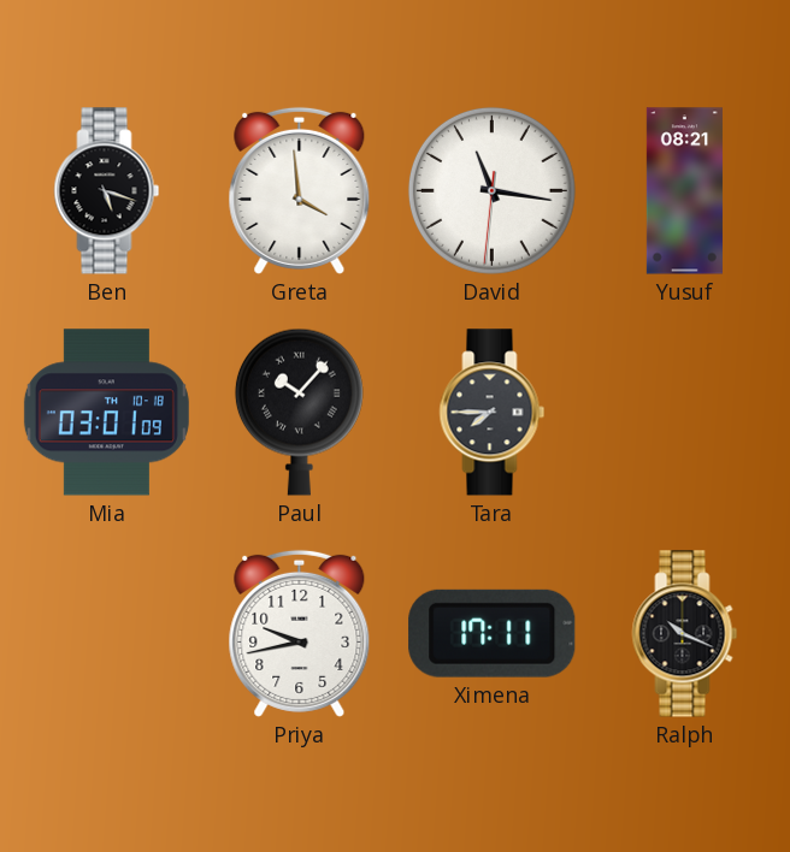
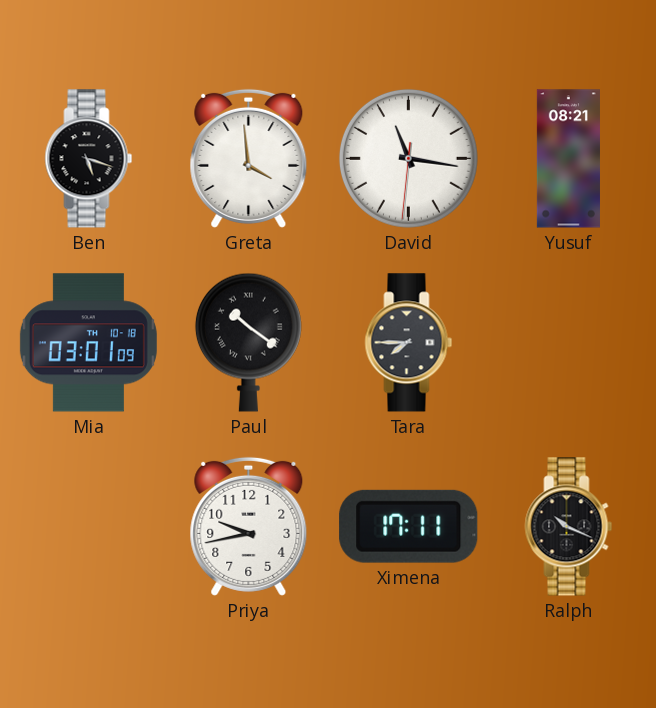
Paul: 10:07 -> 10:21
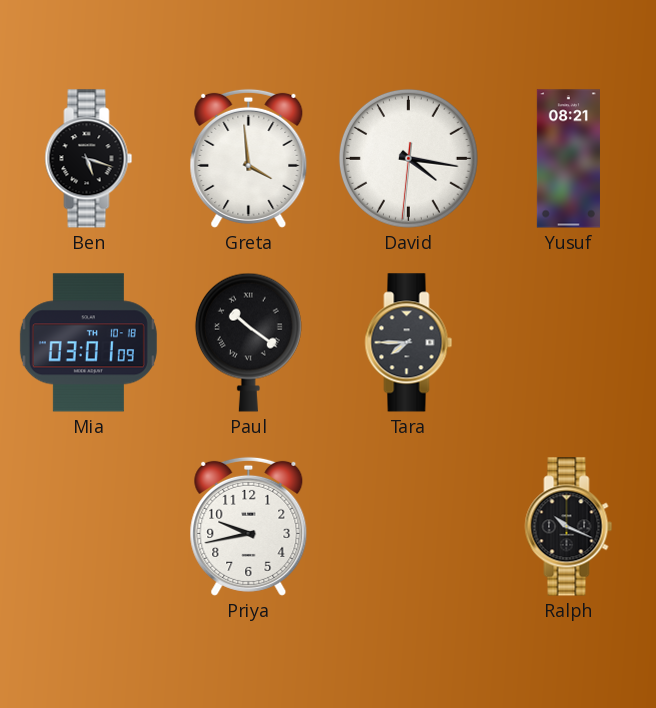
David: 11:16 -> 4:16
Ximena: 17:11 -> none
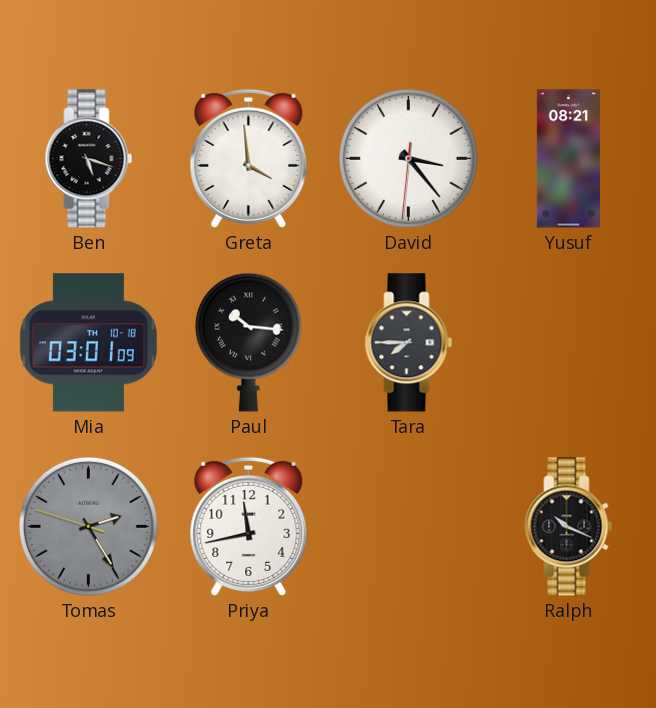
David: 4:16 -> 3:23
Paul: 10:21 -> 10:16
Tomas: none -> 2:24
Priya: 9:43 -> 11:43
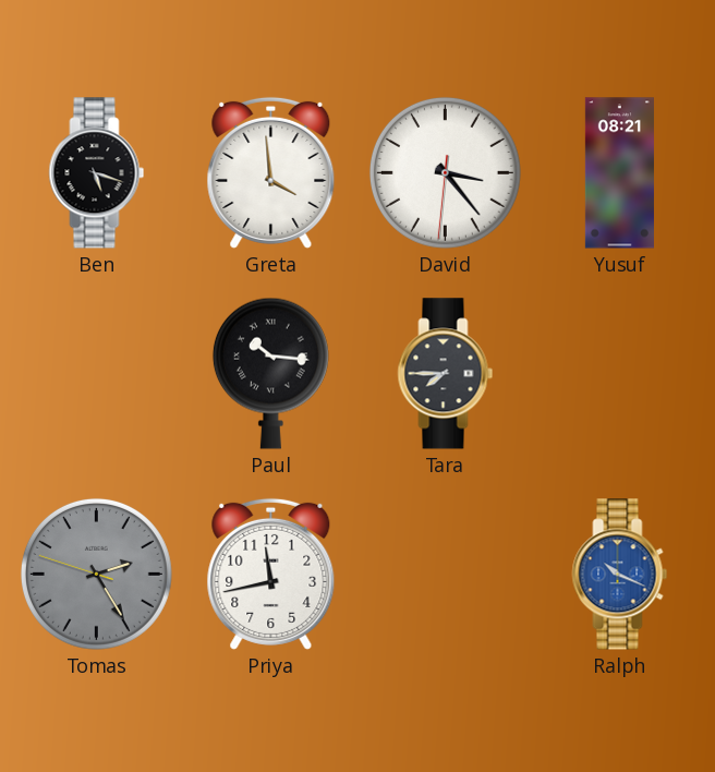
Mia: 03:01 -> none
Ralph dial: black -> blue
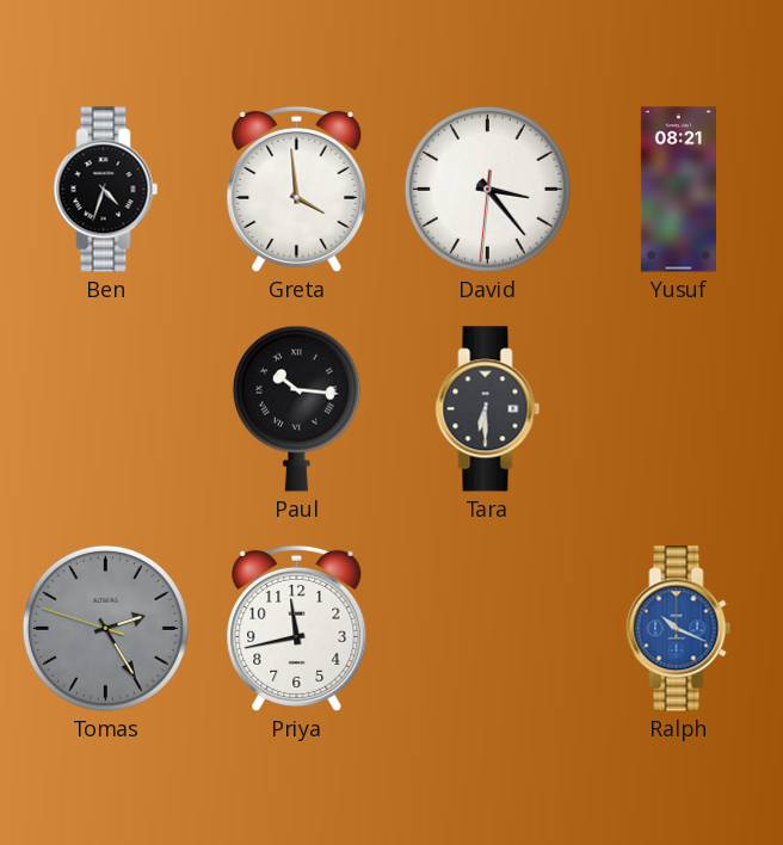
Ben: 5:18 -> 4:33
Tara: 7:45 -> 6:30
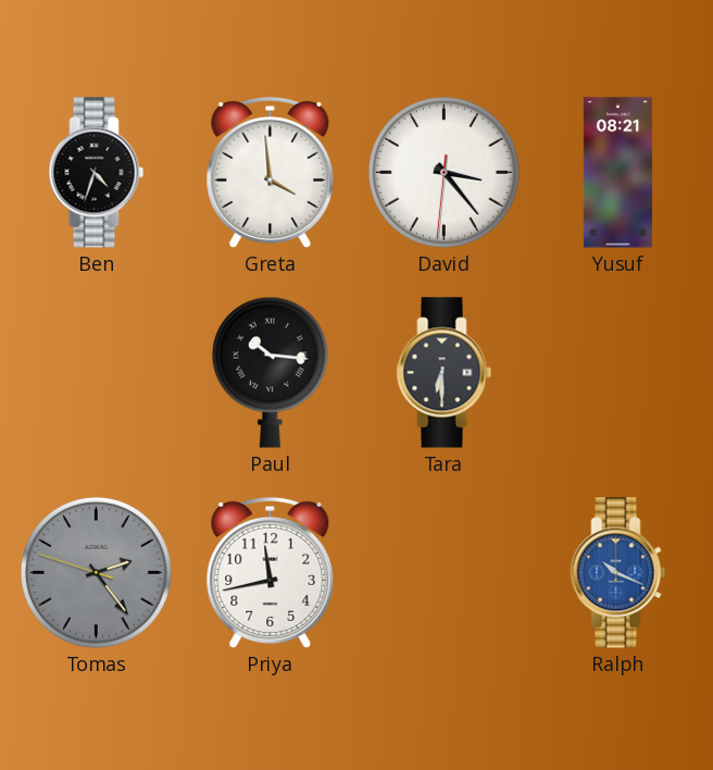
Tomas: 2:24 -> 2:23
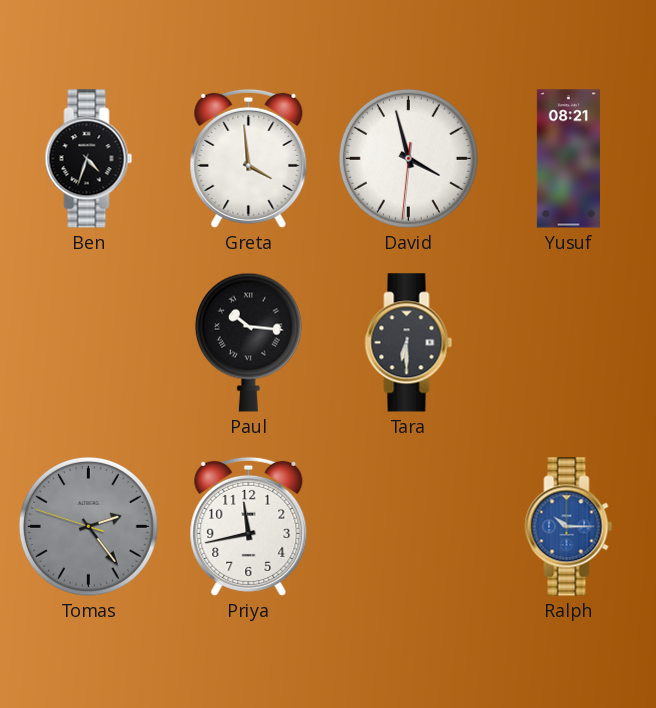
David: 3:23 -> 3:57
Ralph: 10:19 -> 10:15
